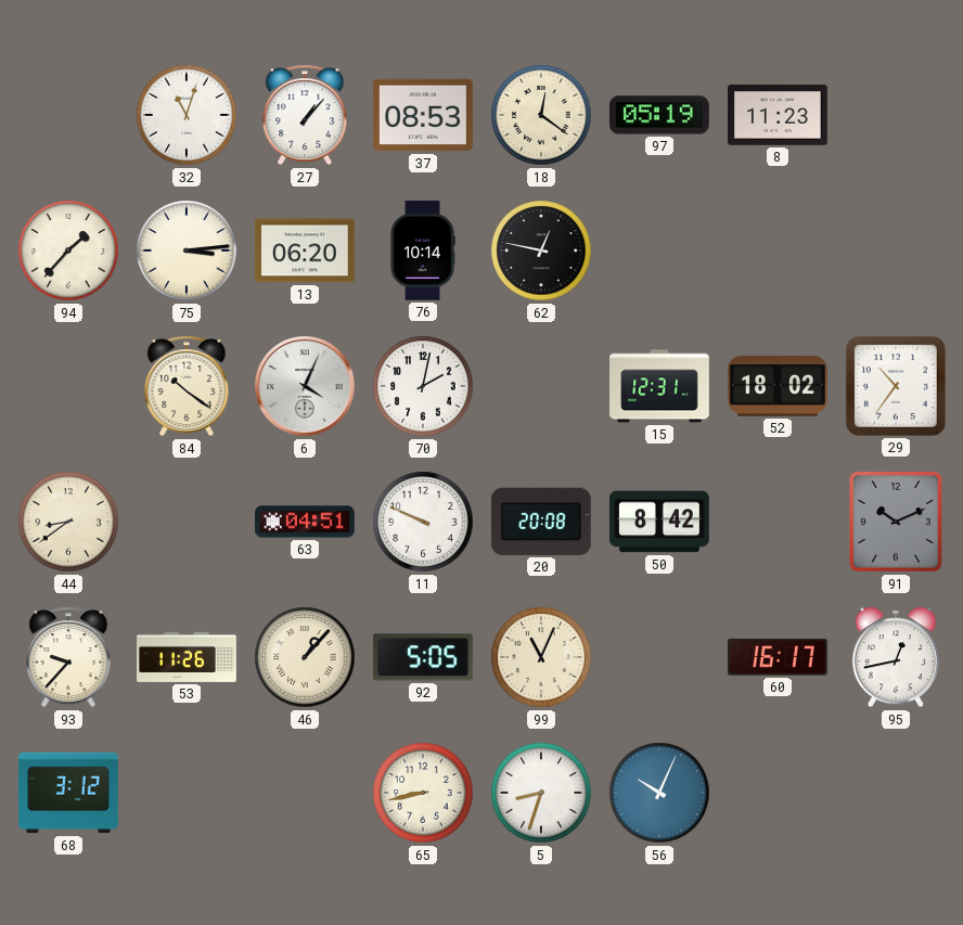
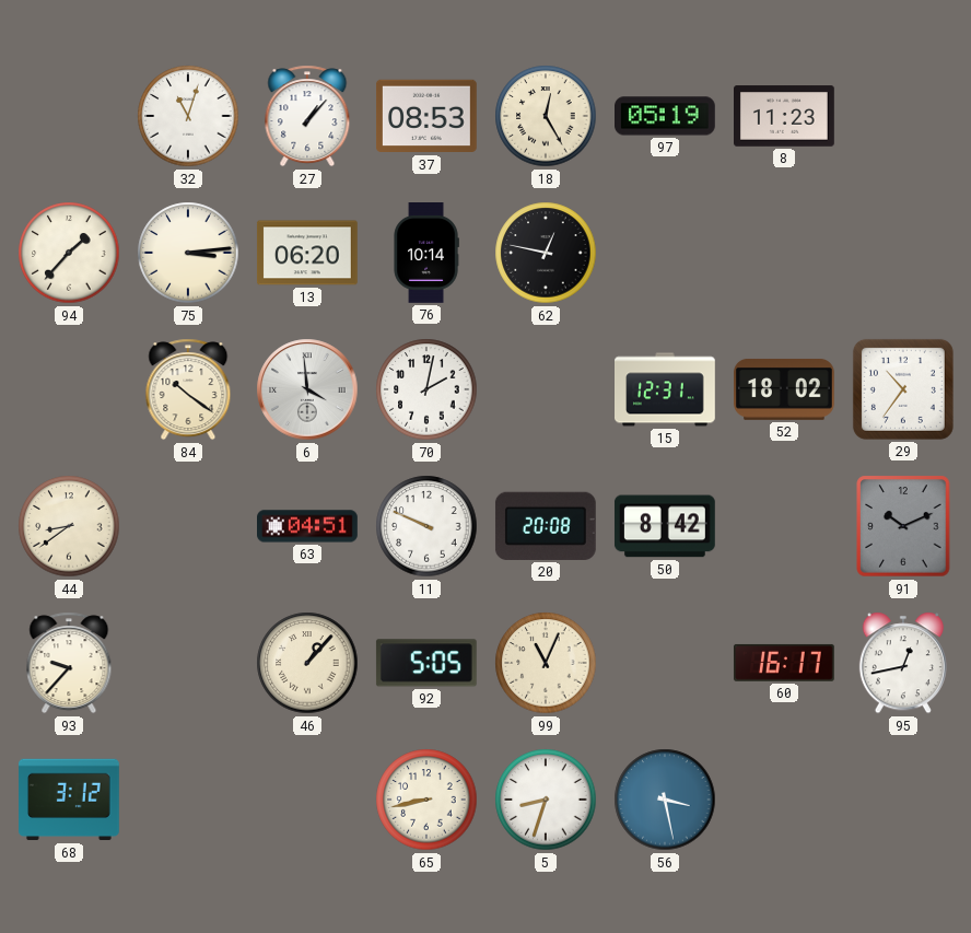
18: 12:21 -> 12:25
6: 4:04 -> 3:59
53: 11:26 -> none
56: 10:04 -> 3:28
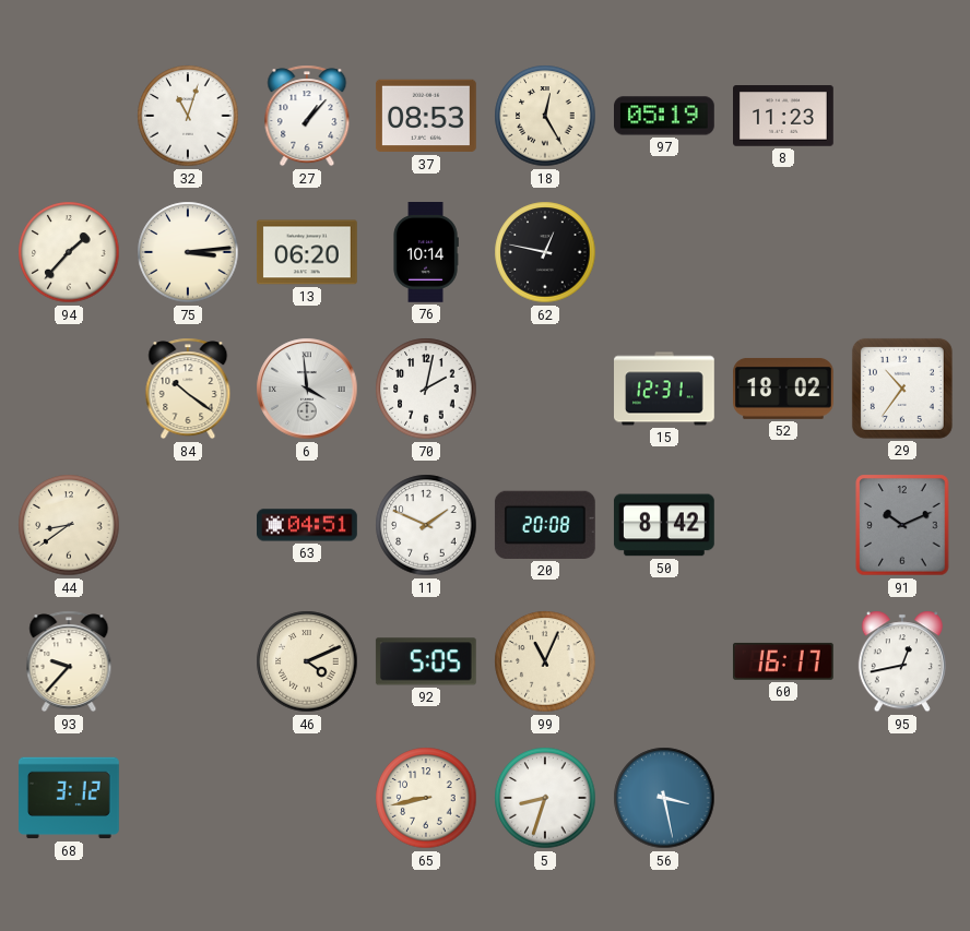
11: 9:49 -> 1:49
46: 1:07 -> 4:11
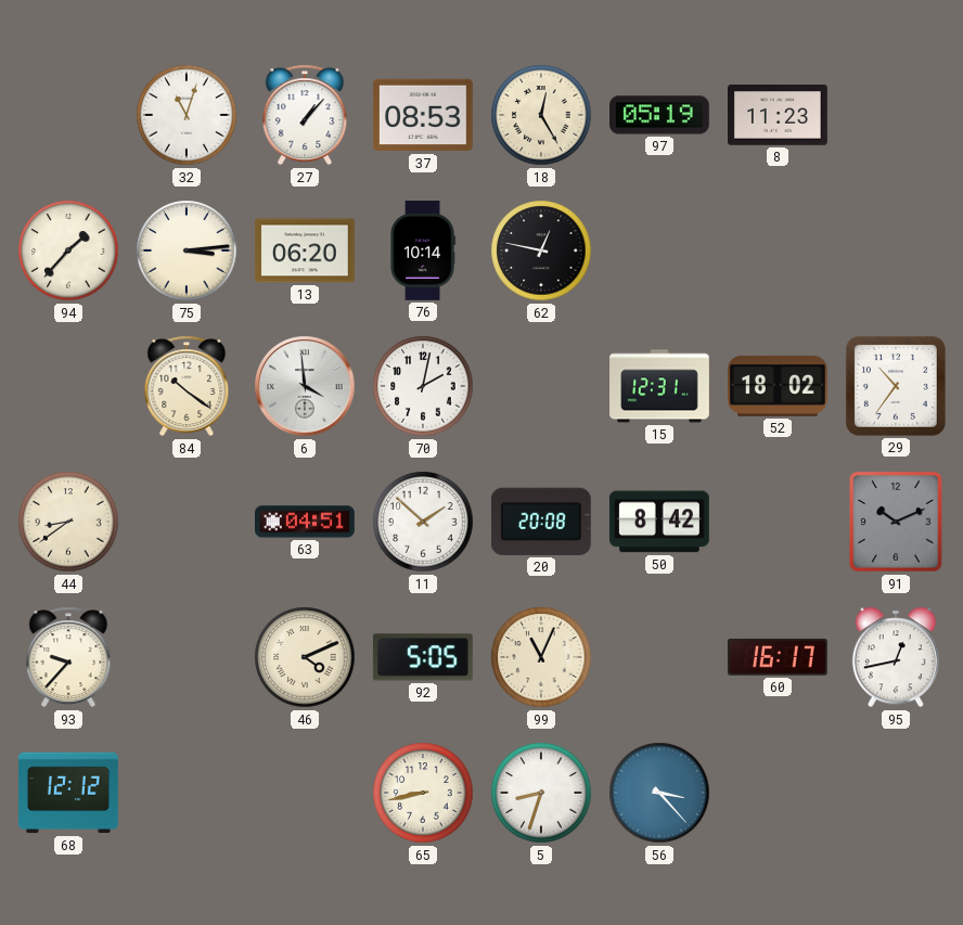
11: 1:49 -> 1:52
68: 3:12 -> 12:12
56: 3:28 -> 3:23
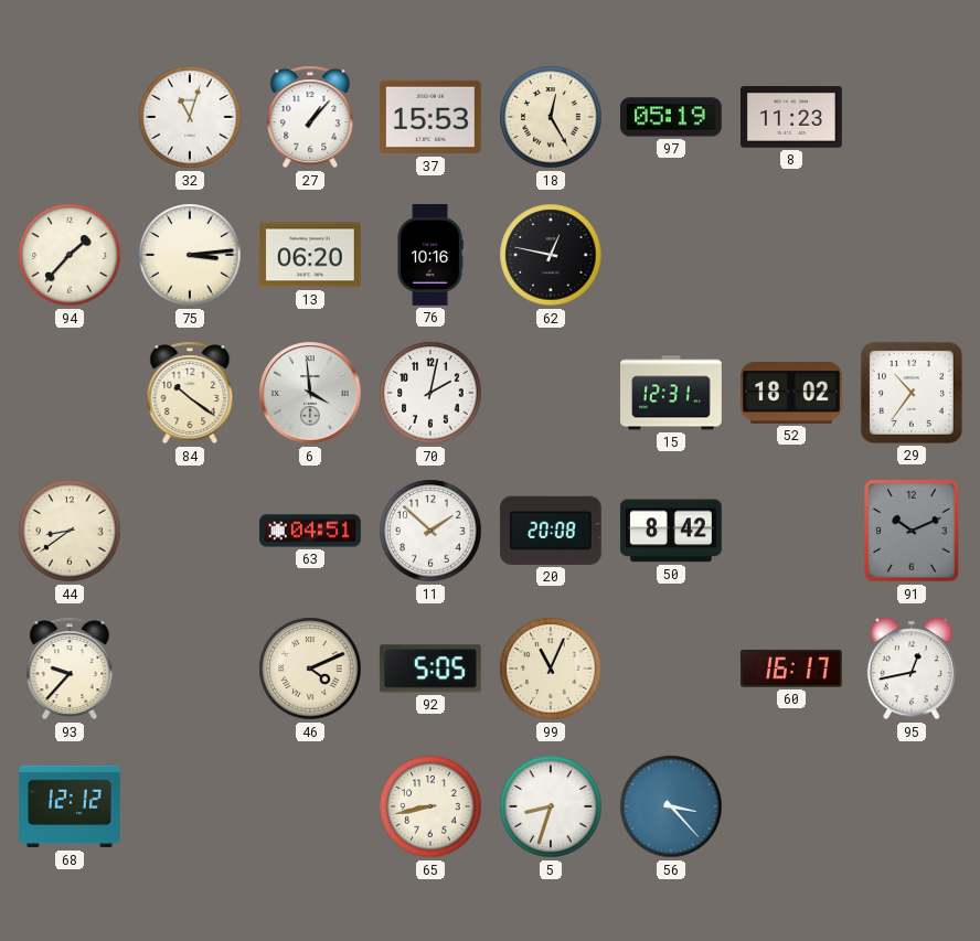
37: 08:53 -> 15:53
76: 10:14 -> 10:16
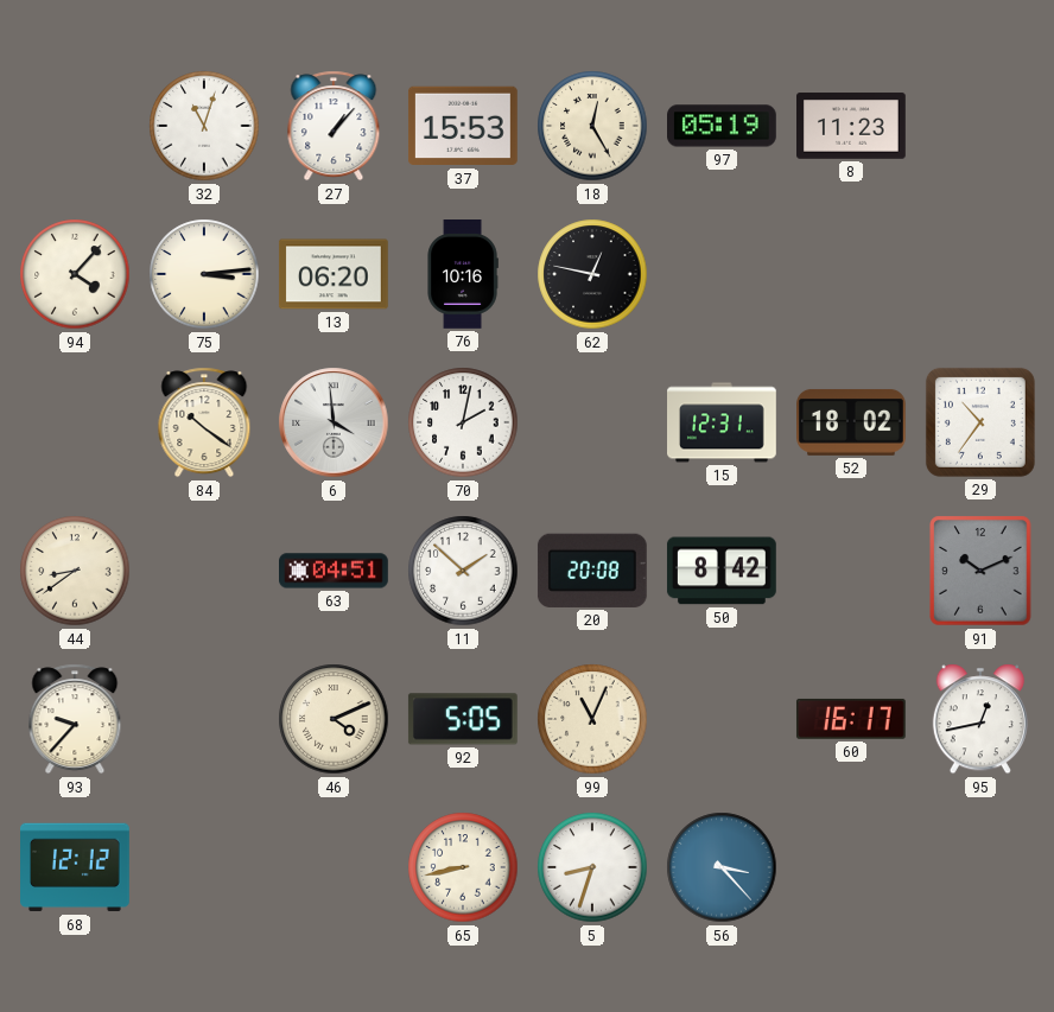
94: 1:37 -> 4:07
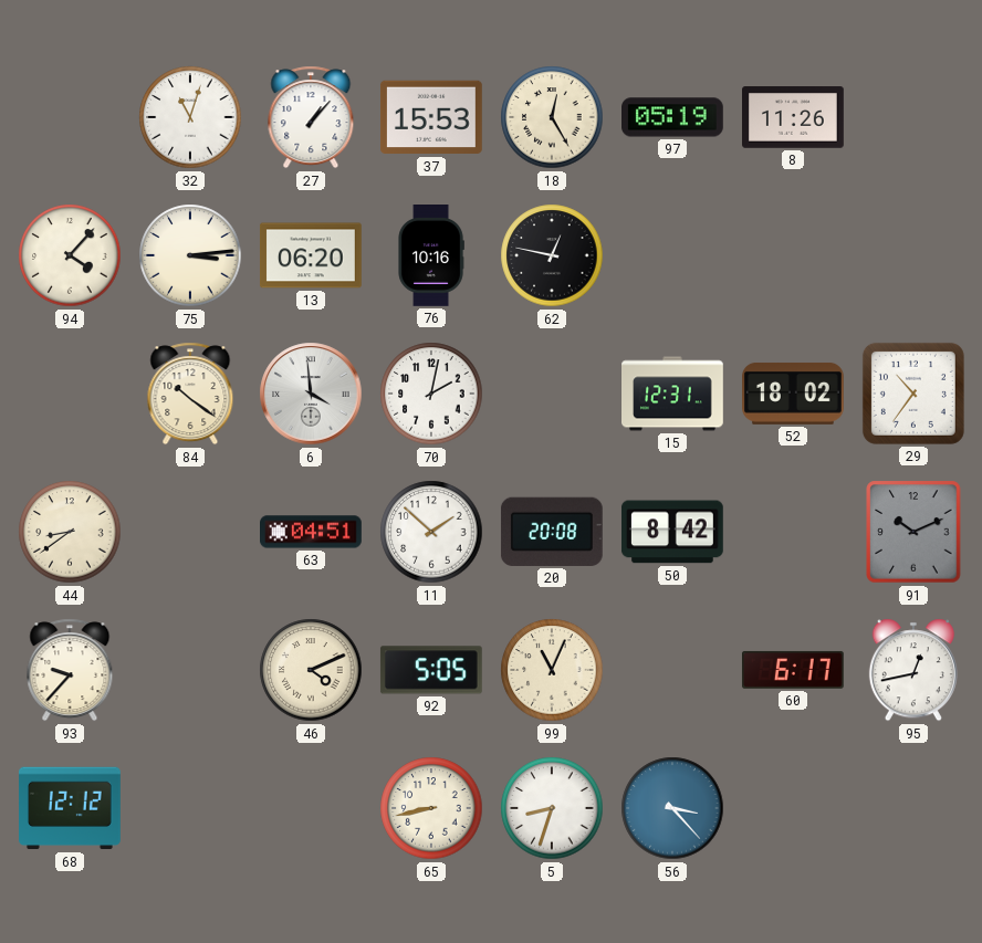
8: 11:23 -> 11:26
60: 16:17 -> 6:17
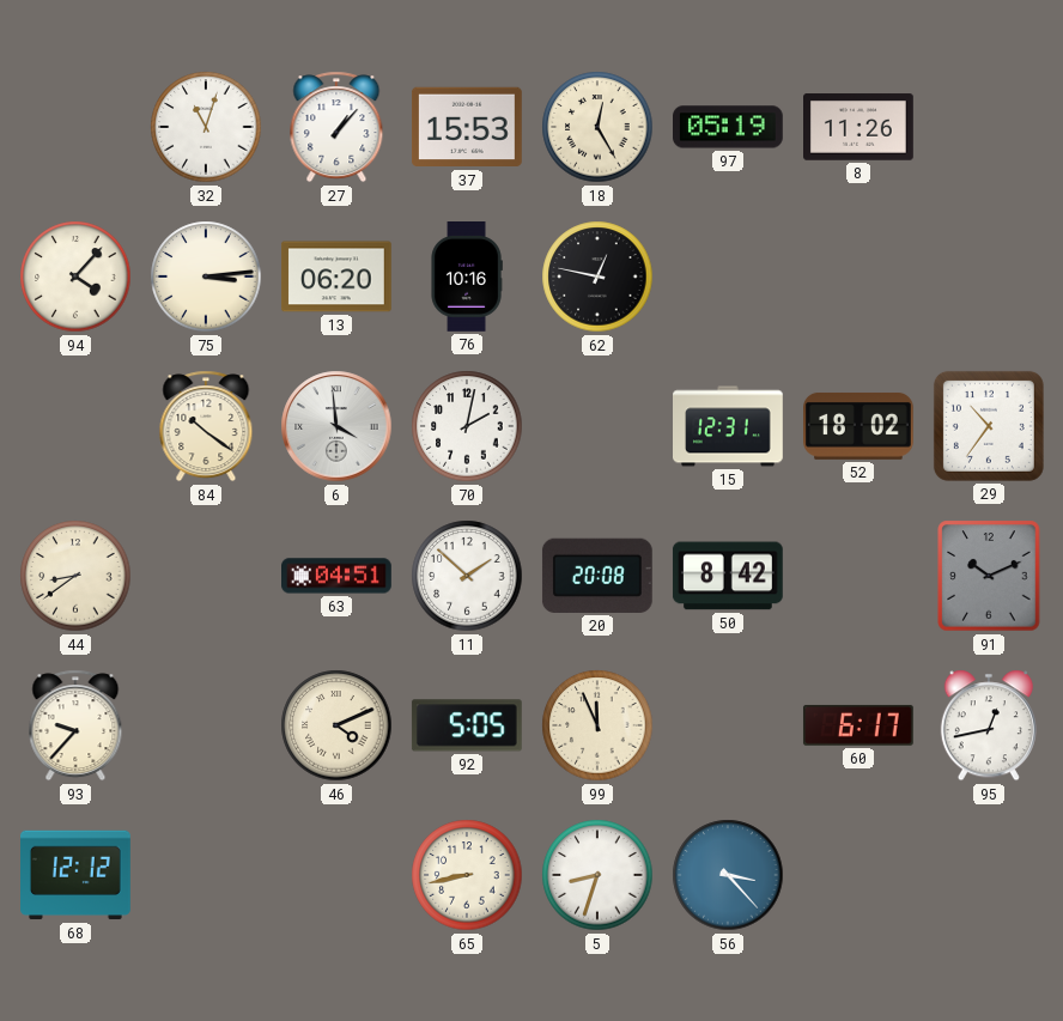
99: 11:04 -> 11:56
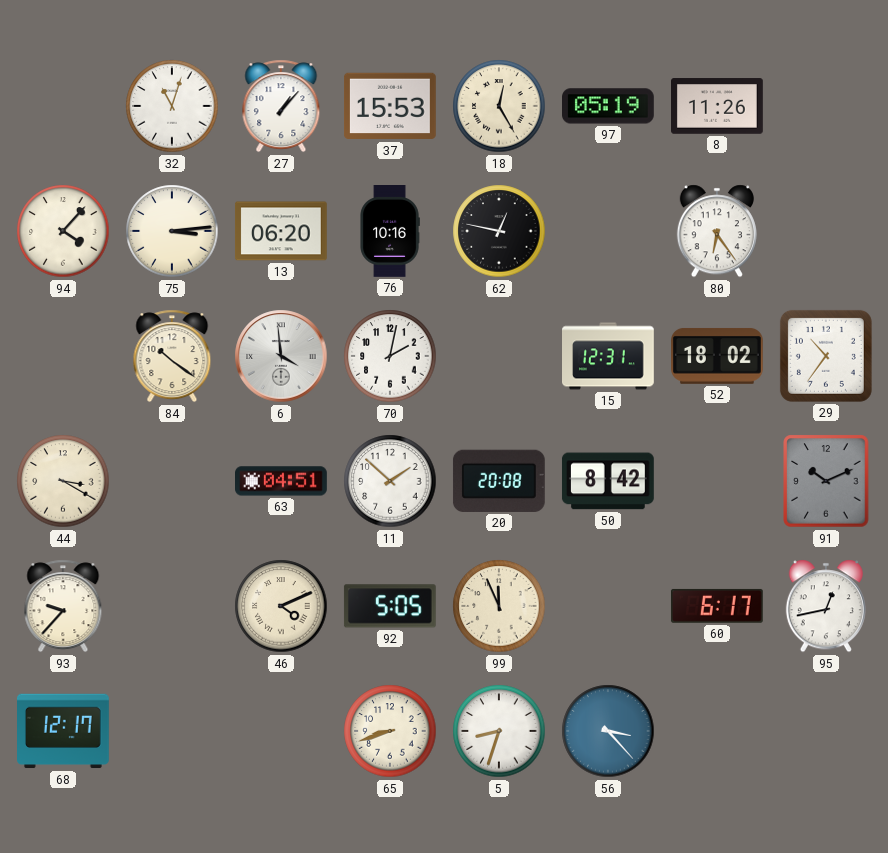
80: none -> 6:24
44: 8:39 -> 3:20
68: 12:12 -> 12:17
65: 8:43 -> 8:42
